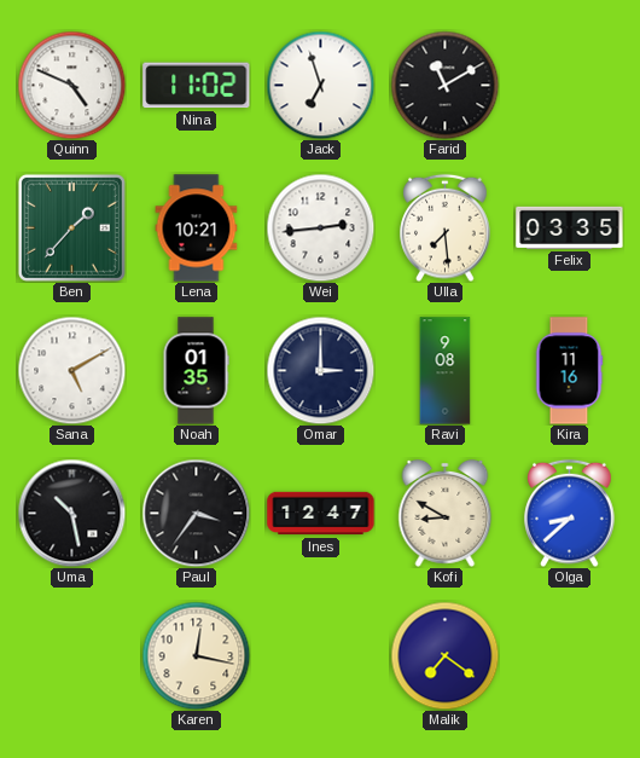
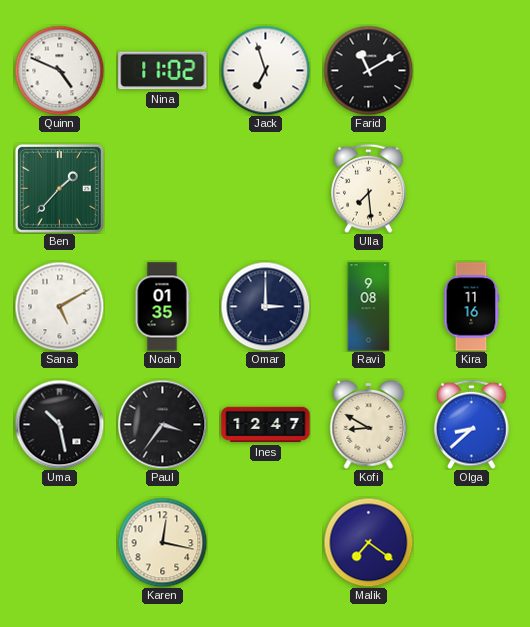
Lena: 10:21 -> none
Wei: 2:44 -> none
Felix: 03:35 -> none
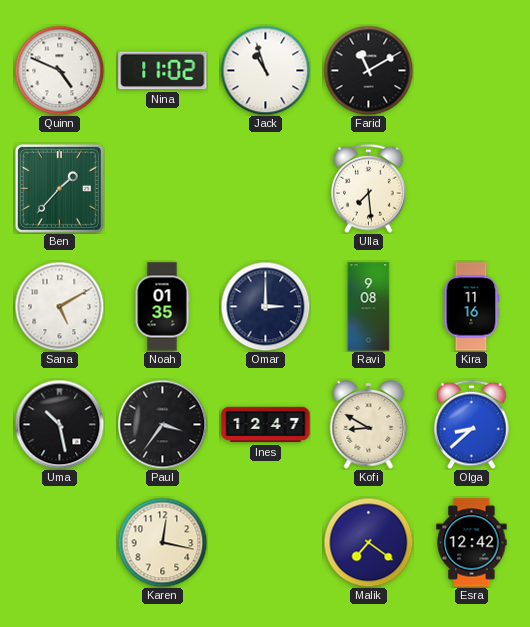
Jack: 6:57 -> 10:57
Esra: none -> 12:42
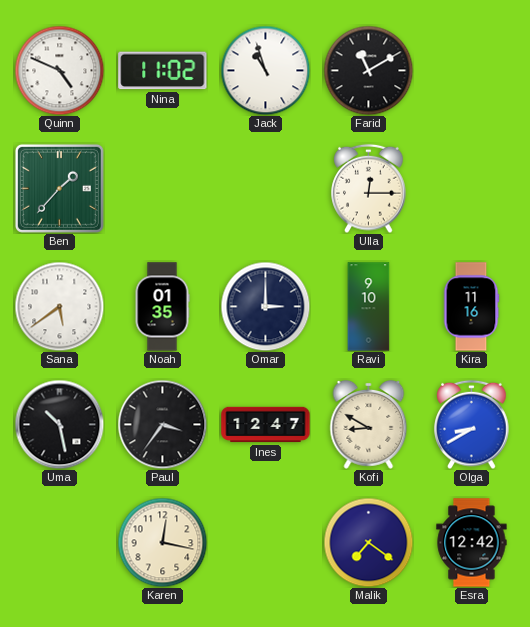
Ulla: 7:29 -> 12:15
Sana: 5:10 -> 5:39
Ravi: 9:08 -> 9:10
Olga: 8:38 -> 8:40
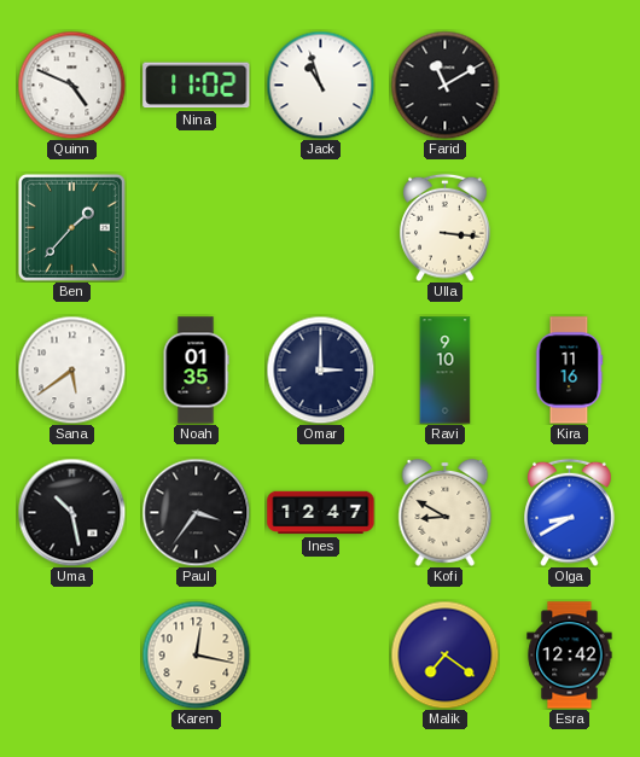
Ulla: 12:15 -> 3:16
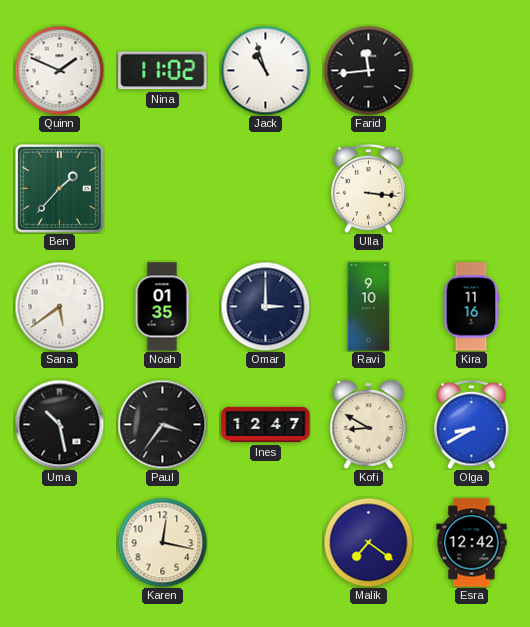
Quinn: 4:49 -> 1:49
Farid: 11:10 -> 11:44
